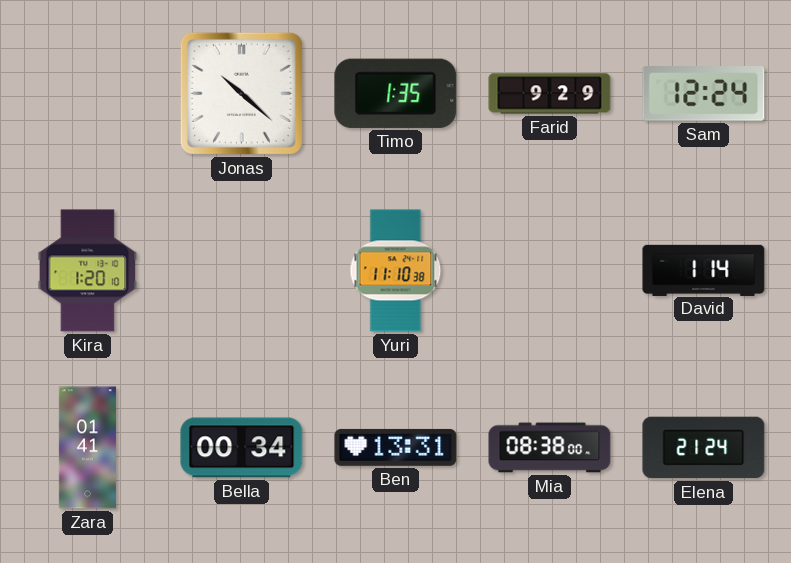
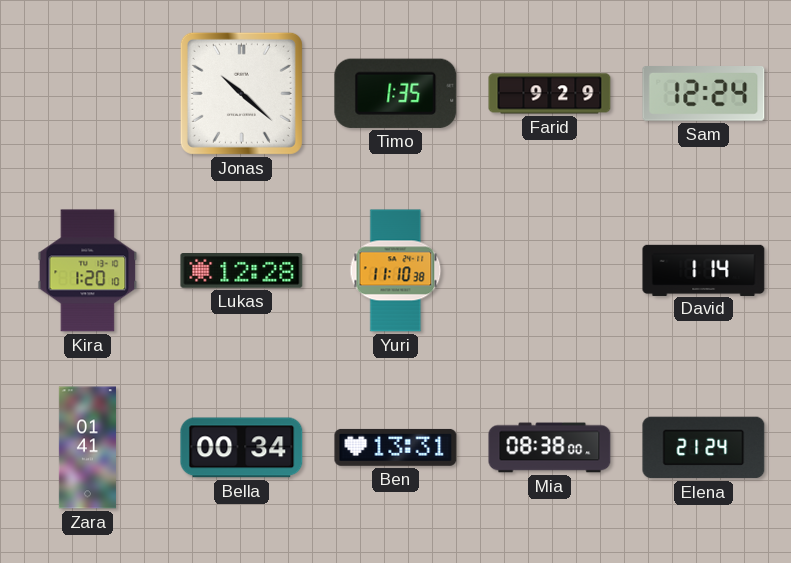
Lukas: none -> 12:28
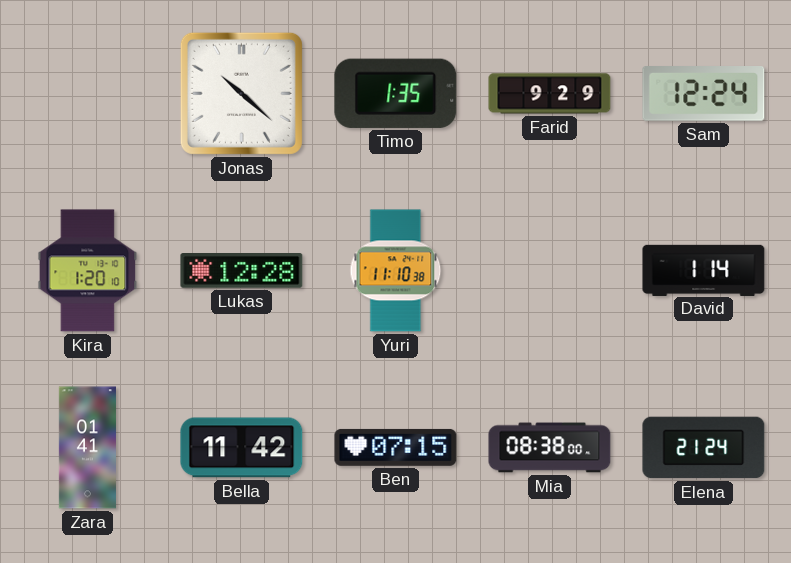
Bella: 00:34 -> 11:42
Ben: 13:31 -> 07:15
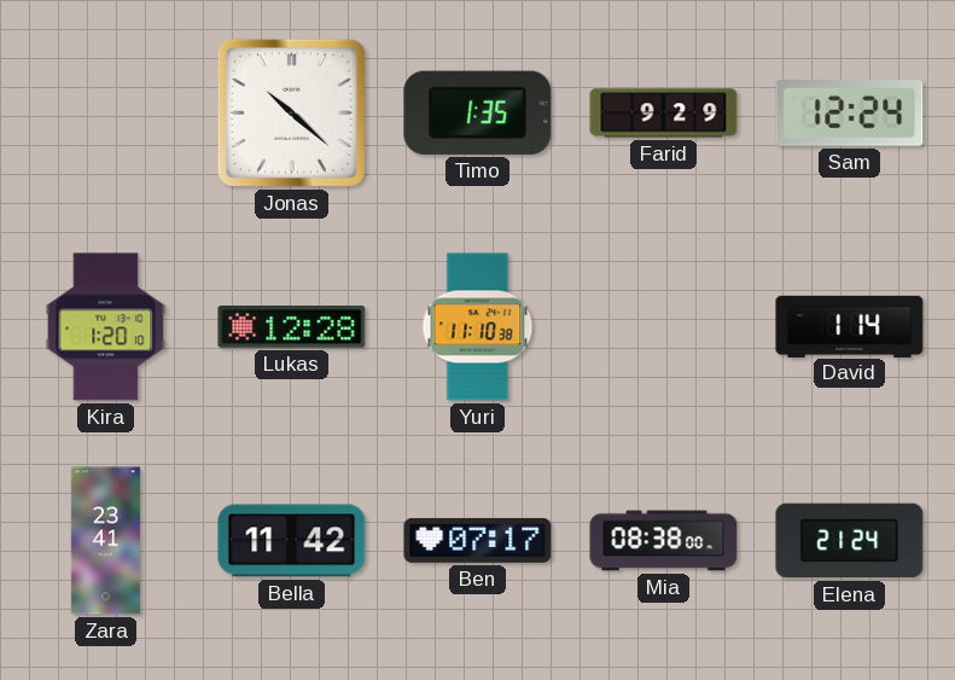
Zara: 01:41 -> 23:41
Ben: 07:15 -> 07:17
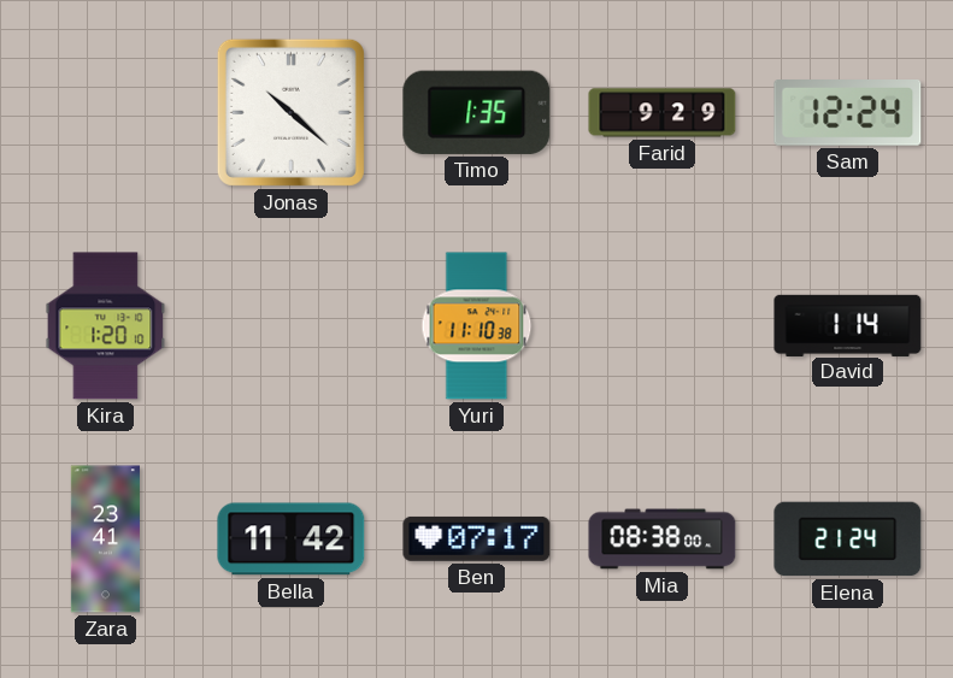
Lukas: 12:28 -> none
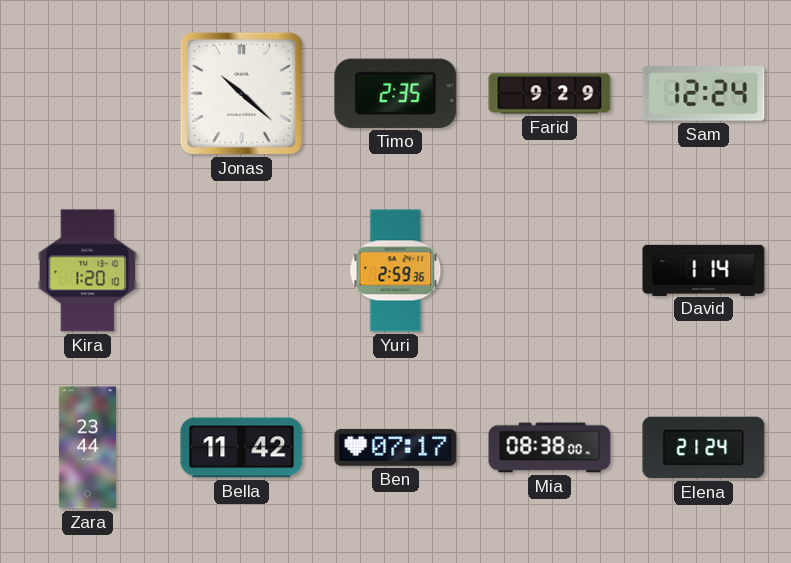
Timo: 1:35 -> 2:35
Yuri: 11:10 -> 2:59
Zara: 23:41 -> 23:44
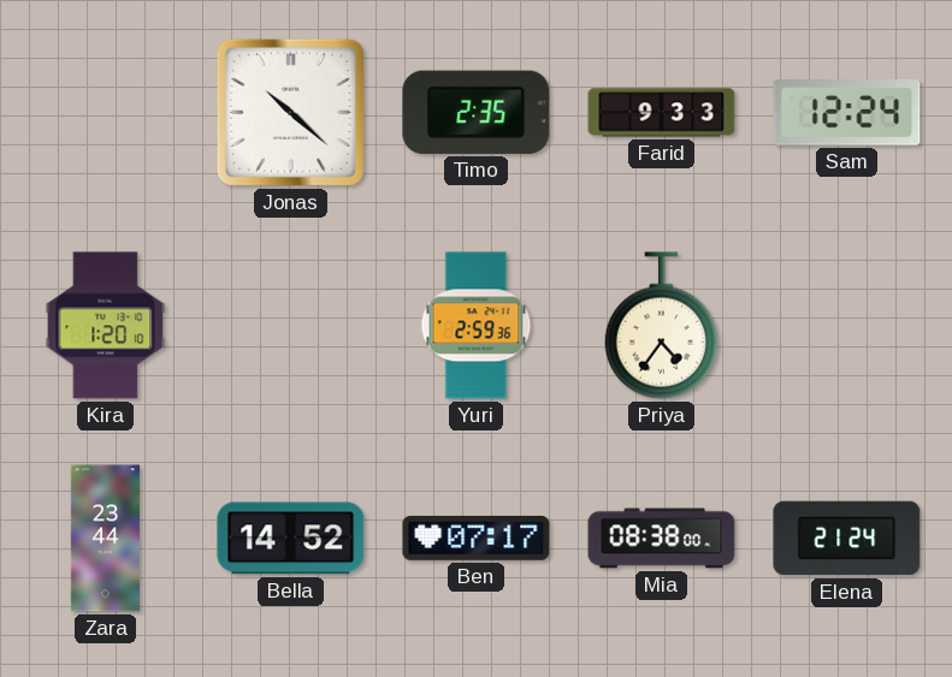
Farid: 9:29 -> 9:33
Priya: none -> 4:36
David: 1:14 -> none
Bella: 11:42 -> 14:52
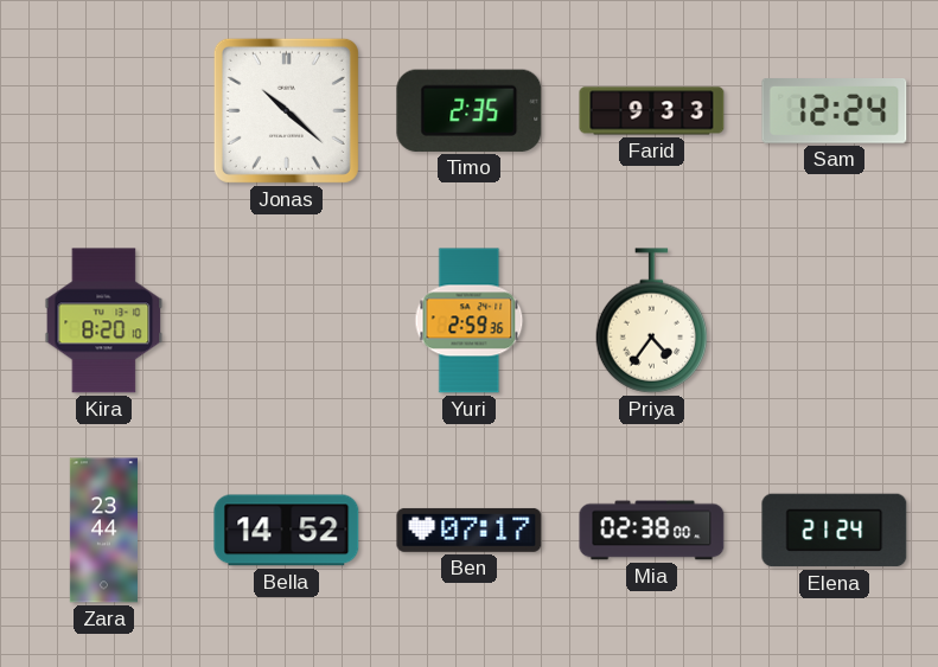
Kira: 1:20 -> 8:20
Mia: 08:38 -> 02:38
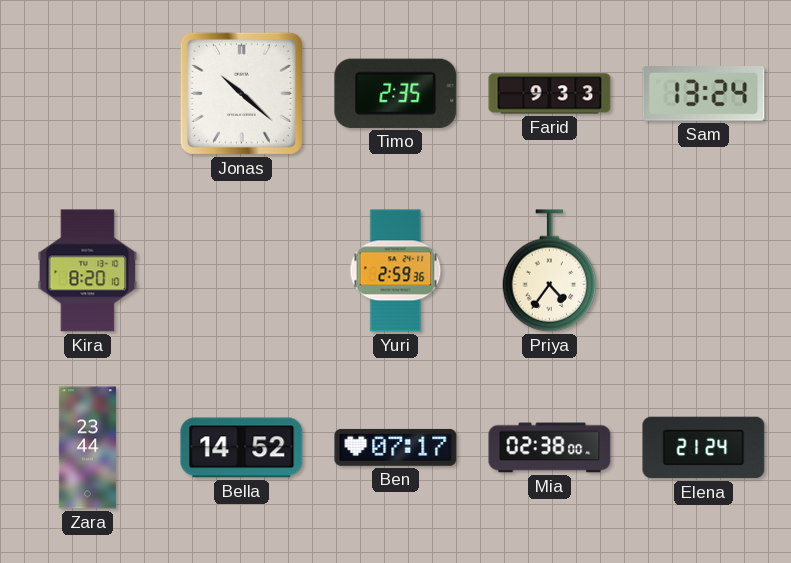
Sam: 12:24 -> 13:24
